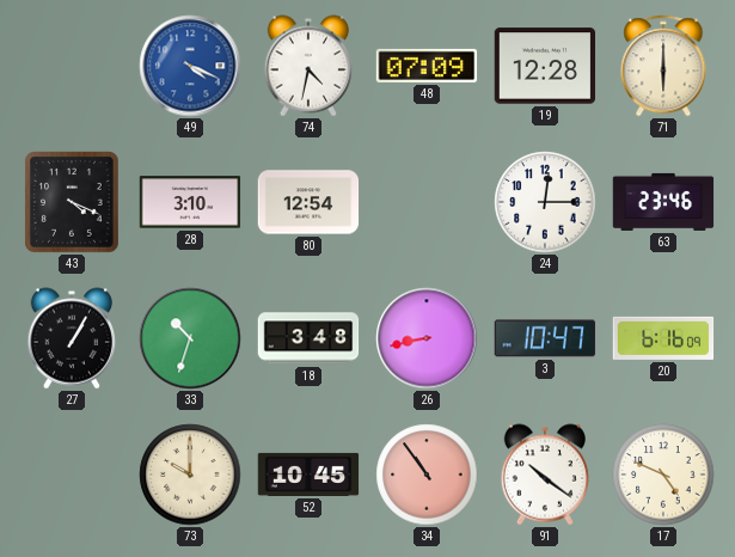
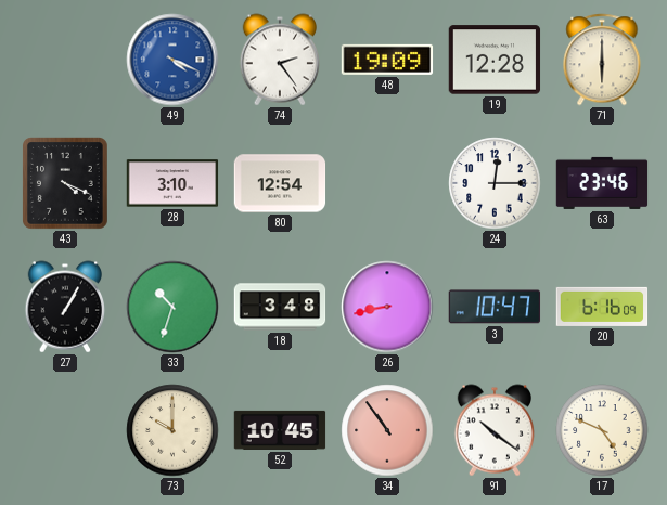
74: 4:32 -> 2:24
48: 07:09 -> 19:09
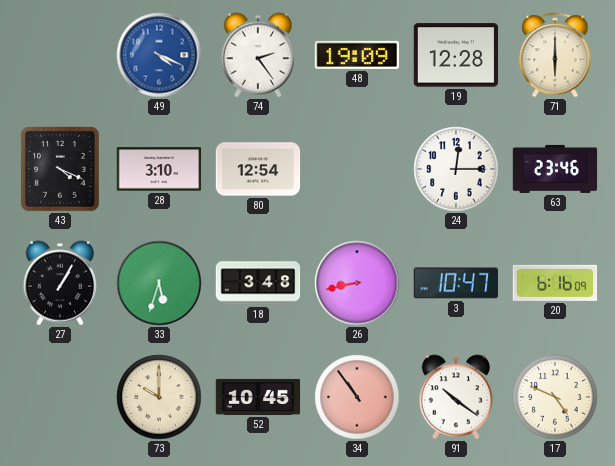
33: 10:33 -> 5:33
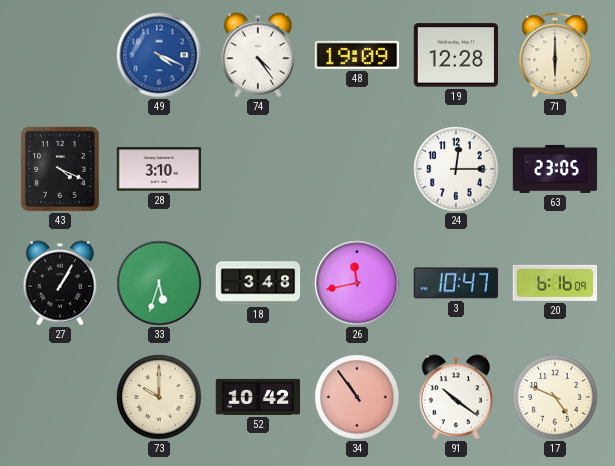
74: 2:24 -> 4:24
80: 12:54 -> none
63: 23:46 -> 23:05
26: 8:43 -> 11:43
52: 10:45 -> 10:42
